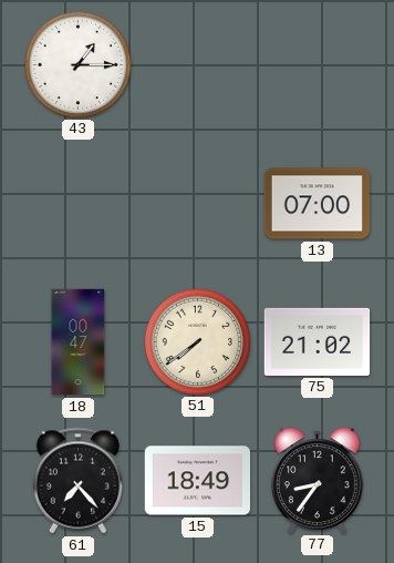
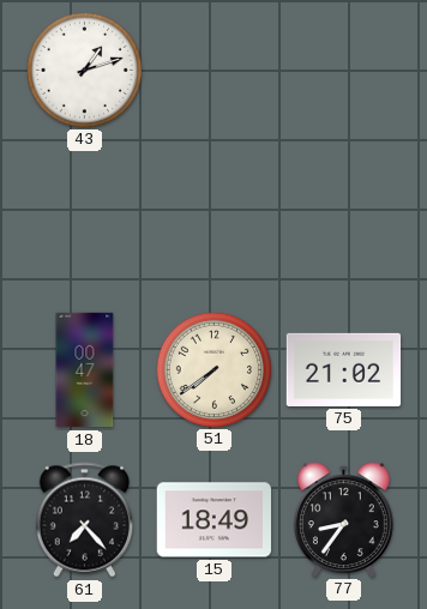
43: 1:15 -> 1:12
13: 07:00 -> none
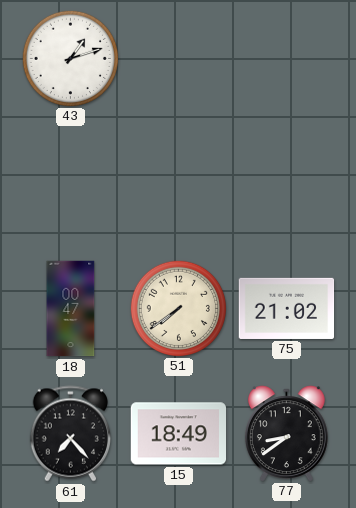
77: 8:36 -> 8:39
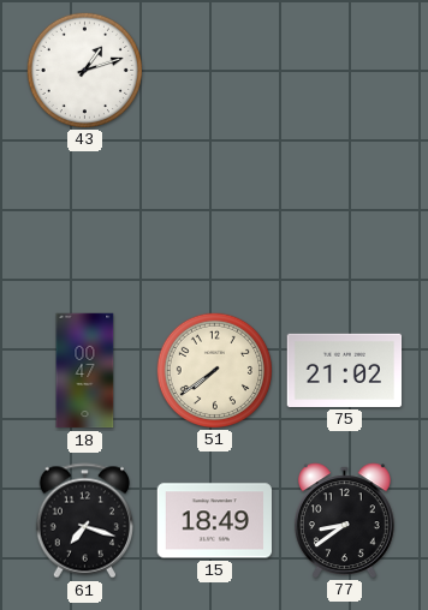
61: 7:23 -> 7:18
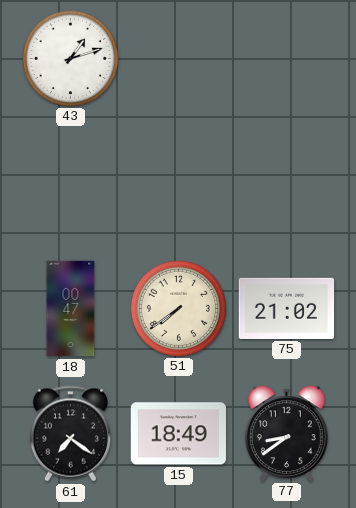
61: 7:18 -> 7:21
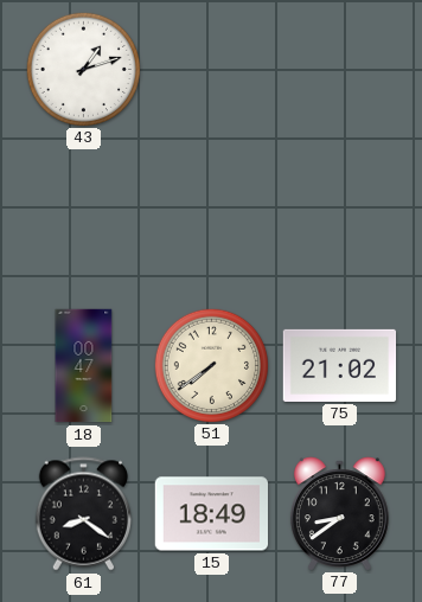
61: 7:21 -> 8:21
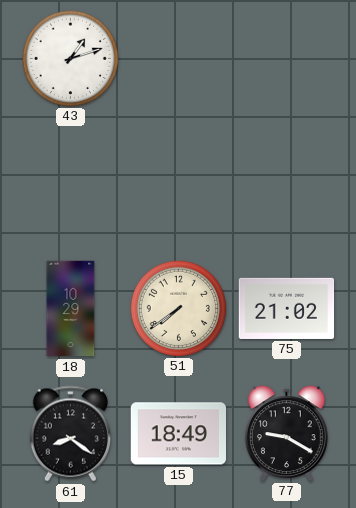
18: 00:47 -> 10:29
77: 8:39 -> 9:20
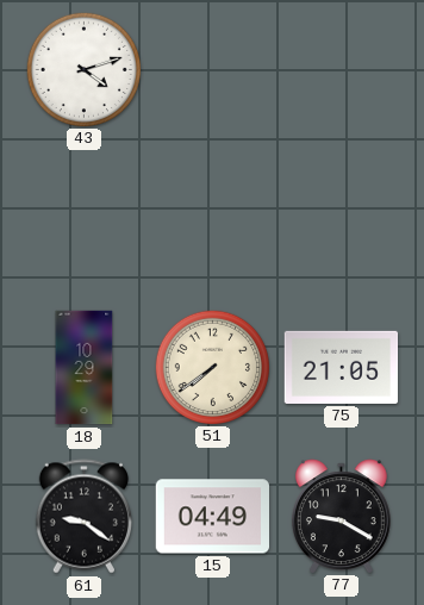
43: 1:12 -> 4:12
75: 21:02 -> 21:05
61: 8:21 -> 9:21
15: 18:49 -> 04:49
